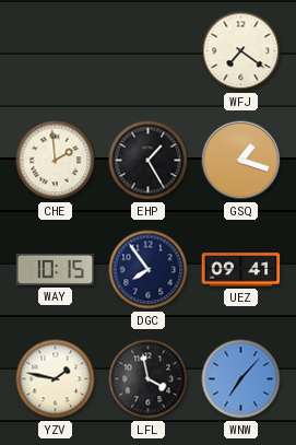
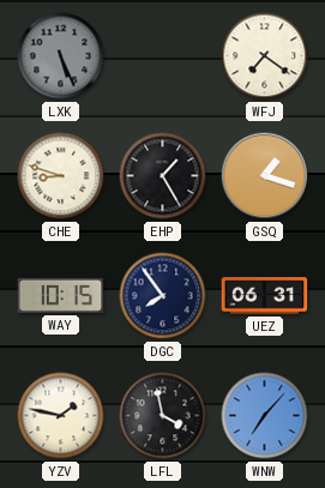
LXK: none -> 5:26
CHE: 1:59 -> 8:48
UEZ: 09:41 -> 06:31
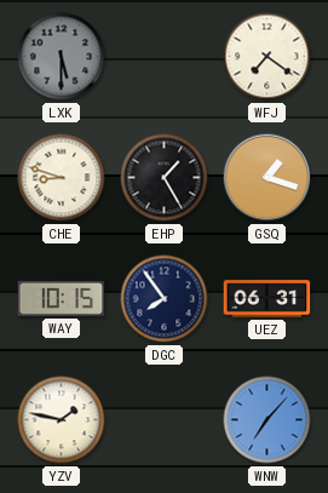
LXK: 5:26 -> 5:30
LFL: 3:58 -> none
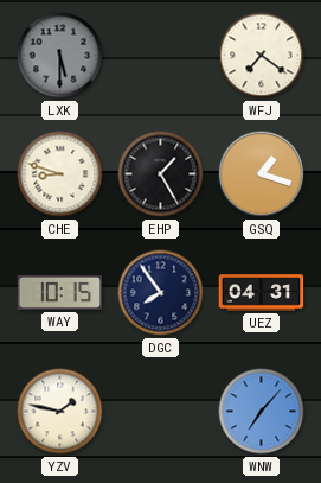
UEZ: 06:31 -> 04:31
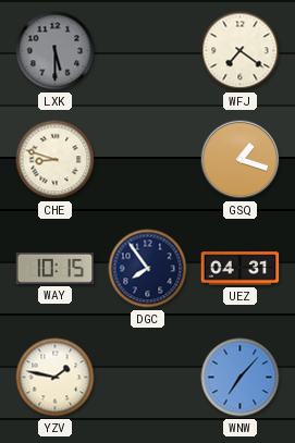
EHP: 1:25 -> none
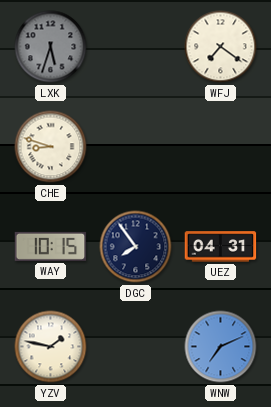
LXK: 5:30 -> 5:33
GSQ: 1:18 -> none
WNW: 7:07 -> 7:11
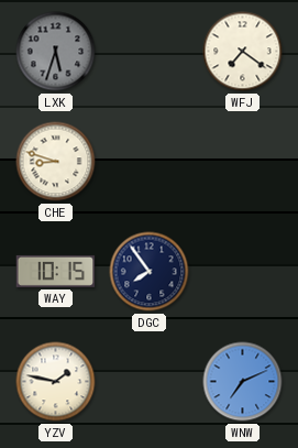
UEZ: 04:31 -> none
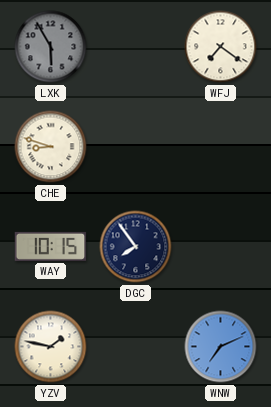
LXK: 5:33 -> 5:55
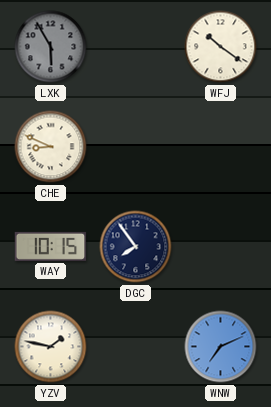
WFJ: 7:21 -> 10:21
CHE: 8:48 -> 8:49
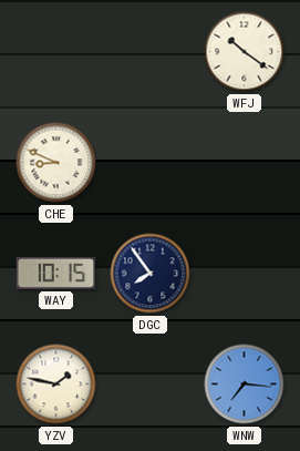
LXK: 5:55 -> none
WNW: 7:11 -> 7:16
